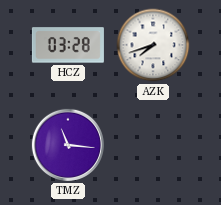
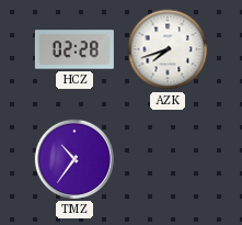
HCZ: 03:28 -> 02:28
TMZ: 11:16 -> 10:36
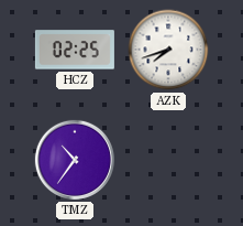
HCZ: 02:28 -> 02:25
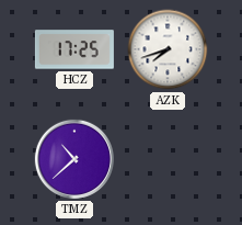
HCZ: 02:25 -> 17:25
TMZ: 10:36 -> 10:38
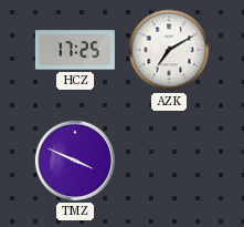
AZK: 7:42 -> 7:10
TMZ: 10:38 -> 3:49
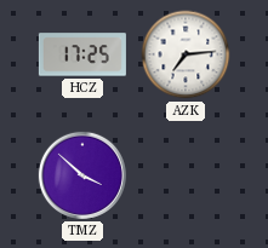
AZK: 7:10 -> 7:14
TMZ: 3:49 -> 3:52
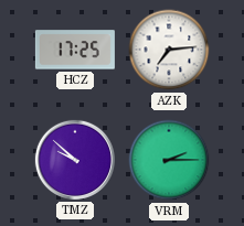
TMZ: 3:52 -> 9:52
VRM: none -> 2:15
